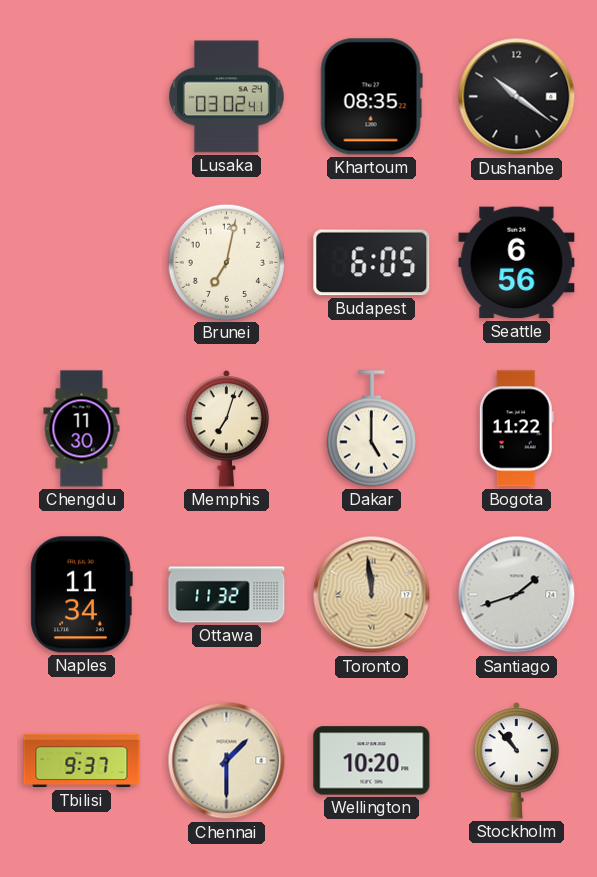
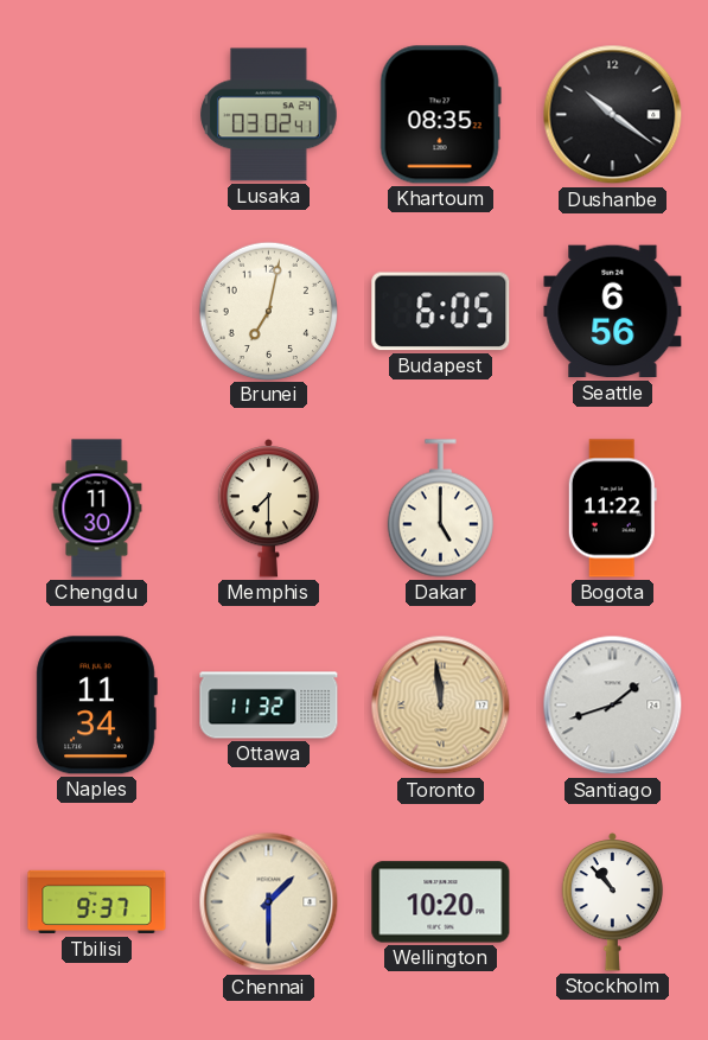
Memphis: 7:03 -> 7:30
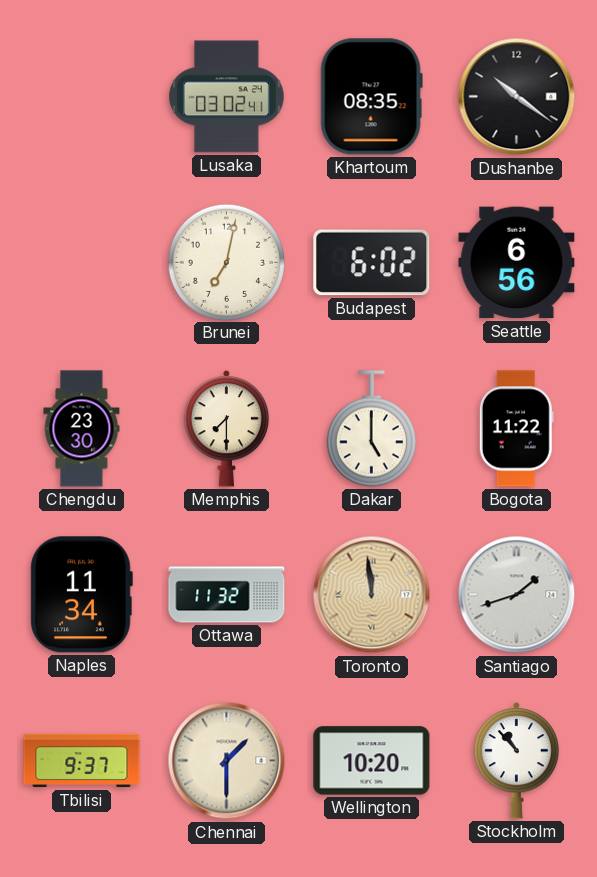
Budapest: 6:05 -> 6:02
Chengdu: 11:30 -> 23:30
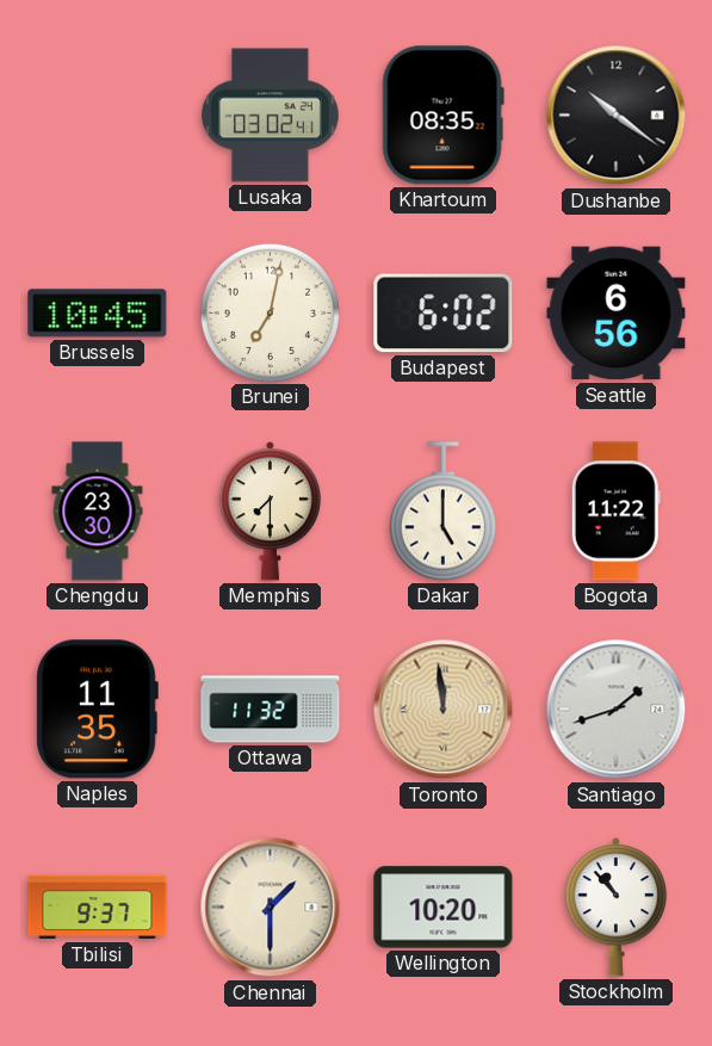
Brussels: none -> 10:45
Naples: 11:34 -> 11:35
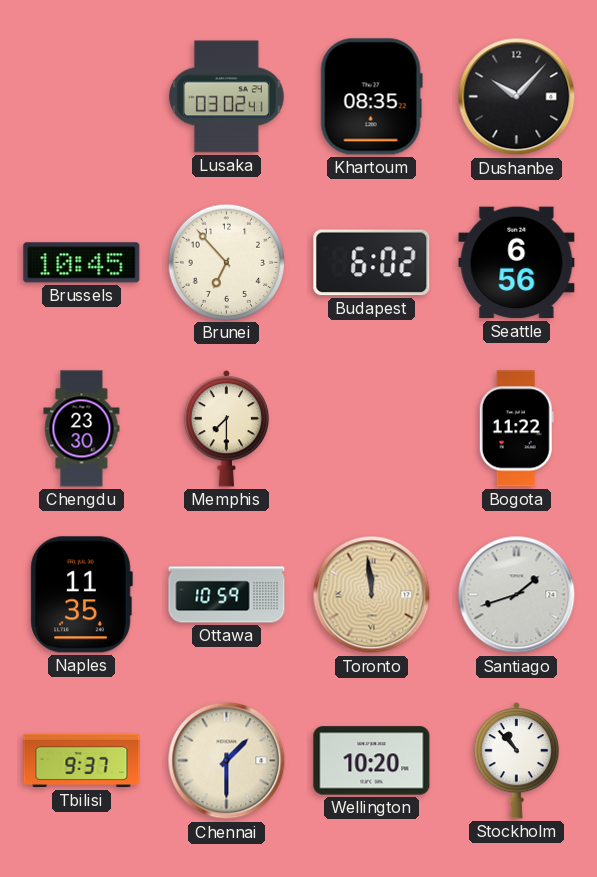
Dushanbe: 10:21 -> 10:07
Brunei: 7:02 -> 6:53
Dakar: 5:00 -> none
Ottawa: 11:32 -> 10:59
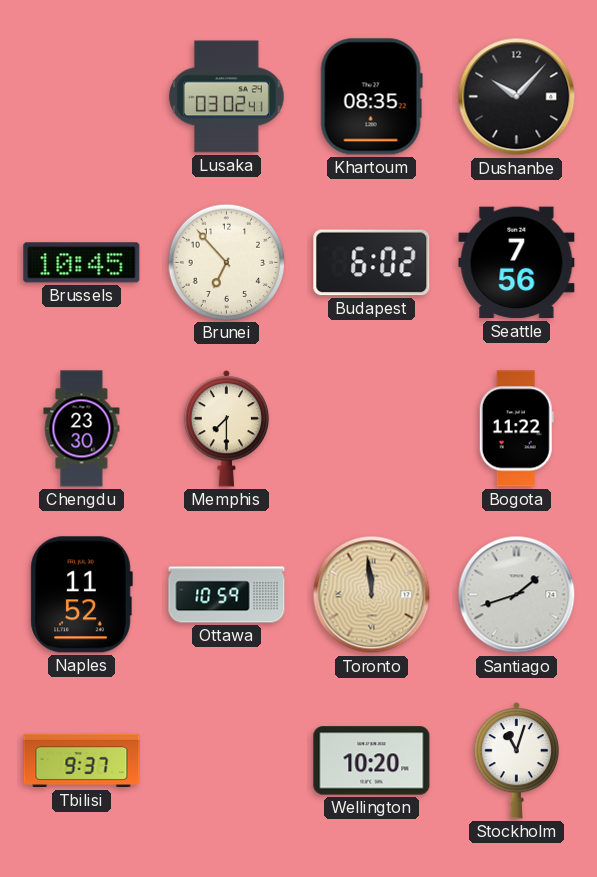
Seattle: 6:56 -> 7:56
Naples: 11:35 -> 11:52
Chennai: 1:30 -> none
Stockholm: 10:53 -> 11:03
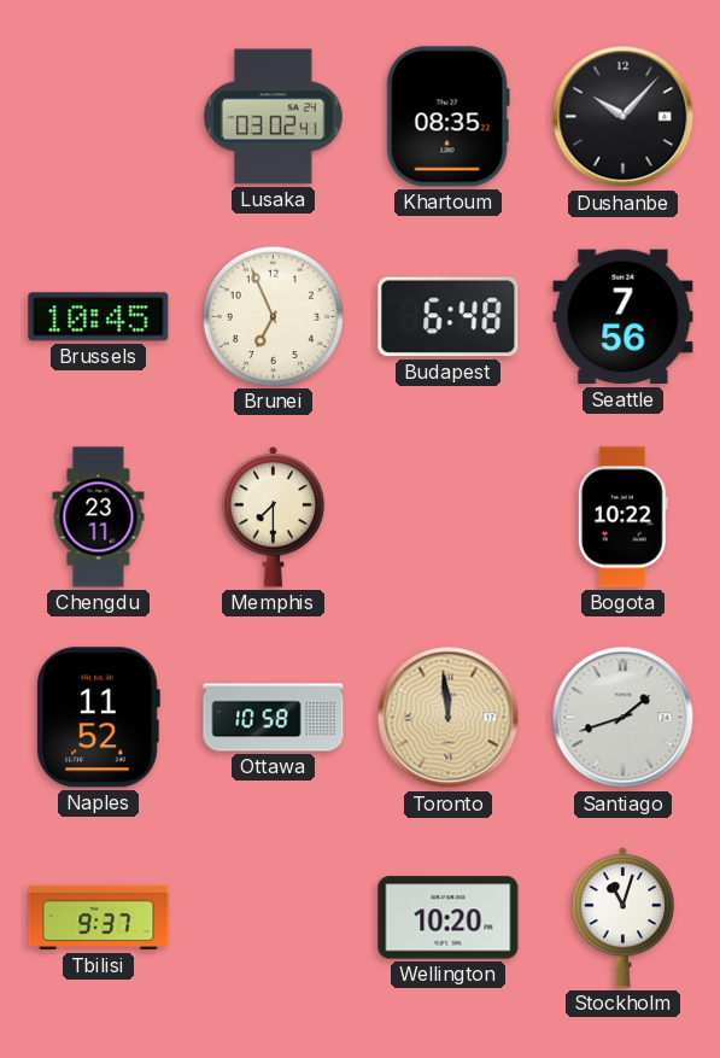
Brunei: 6:53 -> 6:56
Budapest: 6:02 -> 6:48
Chengdu: 23:30 -> 23:11
Bogota: 11:22 -> 10:22
Ottawa: 10:59 -> 10:58
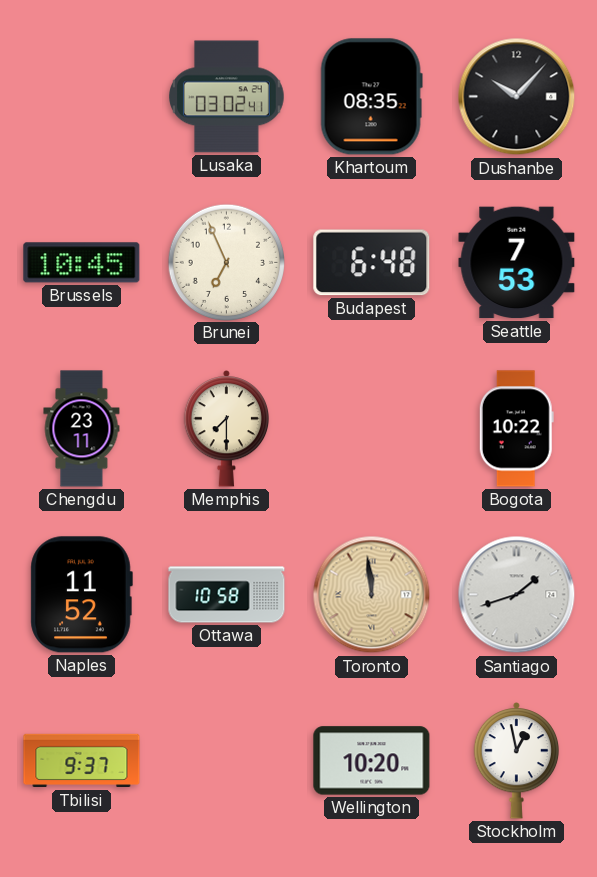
Seattle: 7:56 -> 7:53
Stockholm: 11:03 -> 12:58
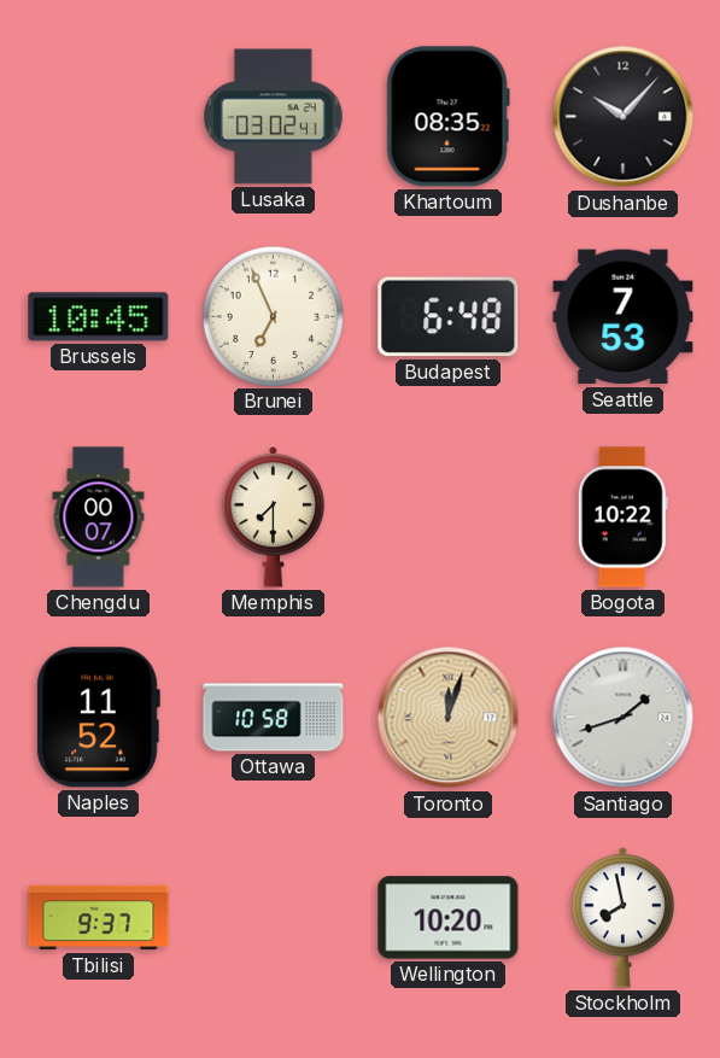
Chengdu: 23:11 -> 00:07
Toronto: 11:59 -> 12:03
Stockholm: 12:58 -> 7:58
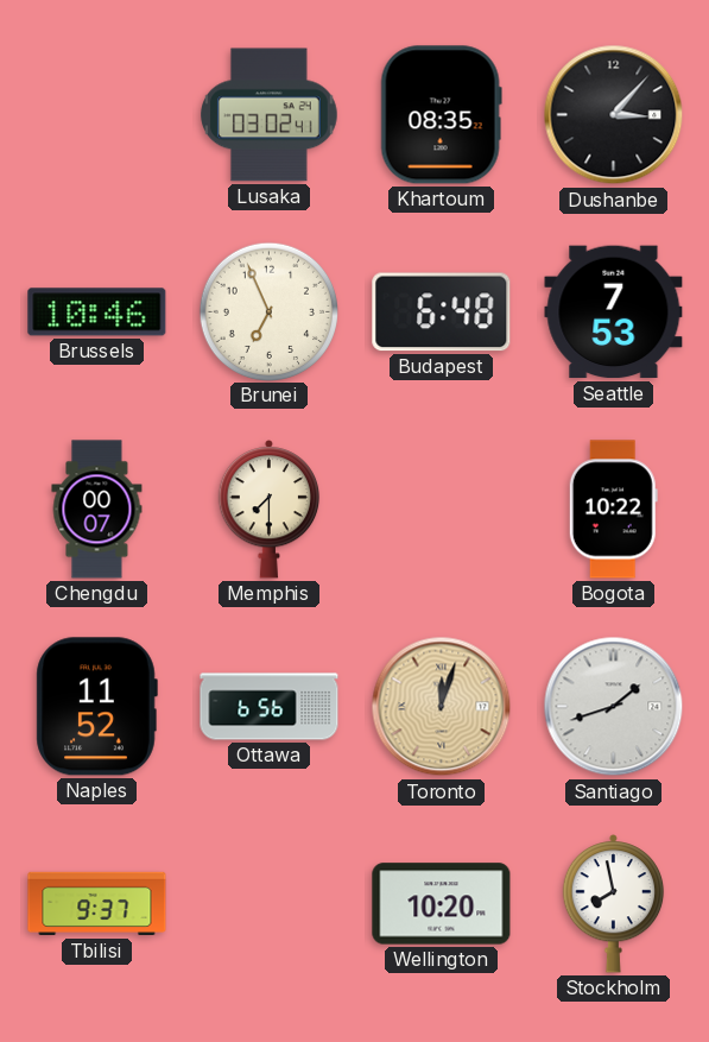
Dushanbe: 10:07 -> 3:07
Brussels: 10:45 -> 10:46
Ottawa: 10:58 -> 6:56
